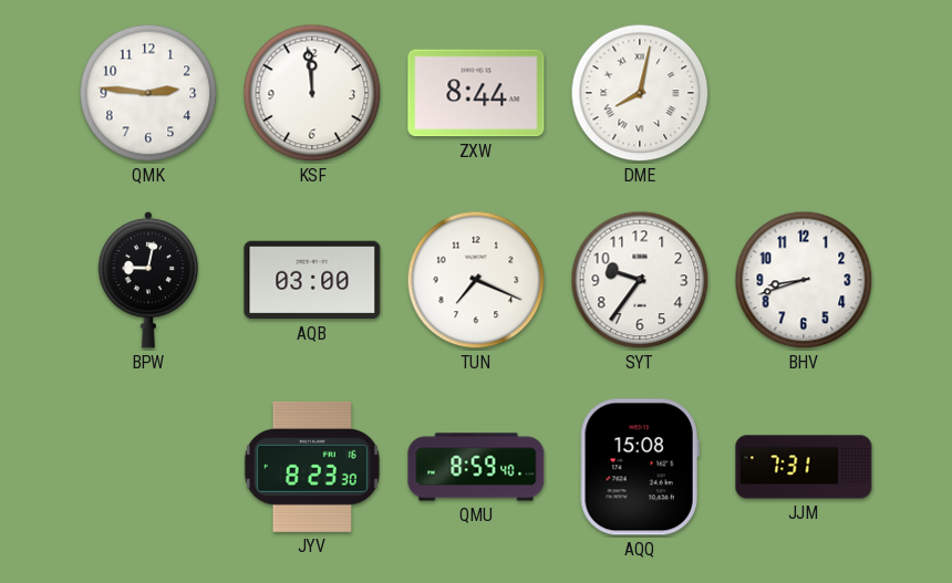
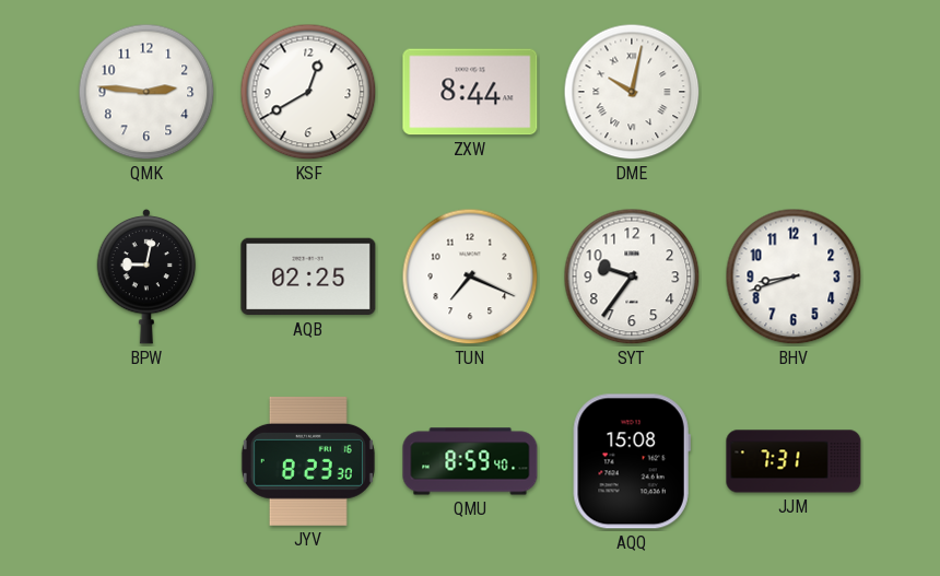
KSF: 11:59 -> 12:40
DME: 8:02 -> 10:02
AQB: 03:00 -> 02:25
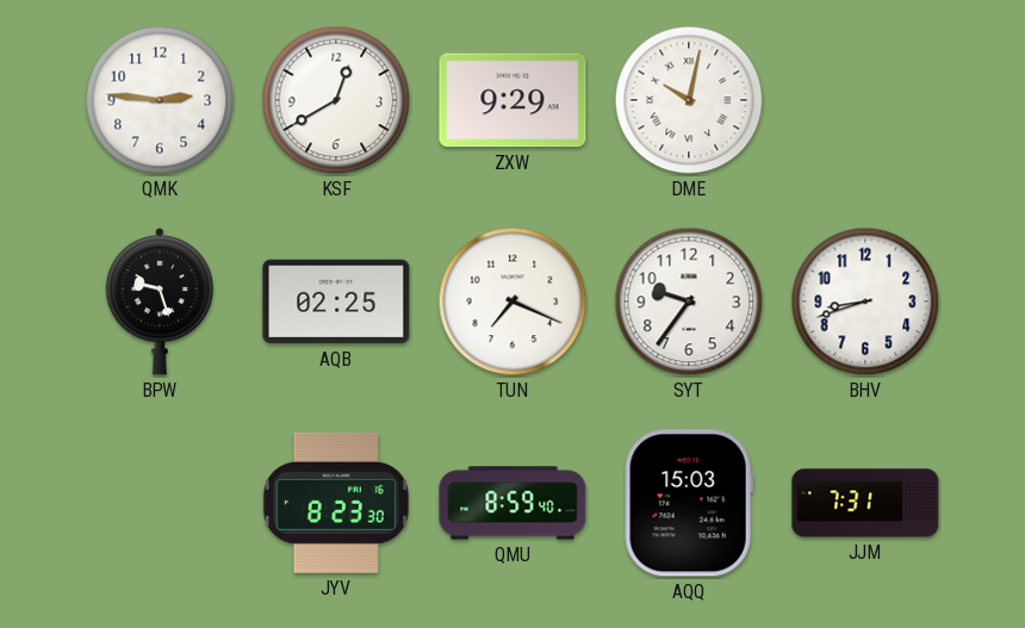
ZXW: 8:44 -> 9:29
BPW: 9:02 -> 9:27
AQQ: 15:08 -> 15:03
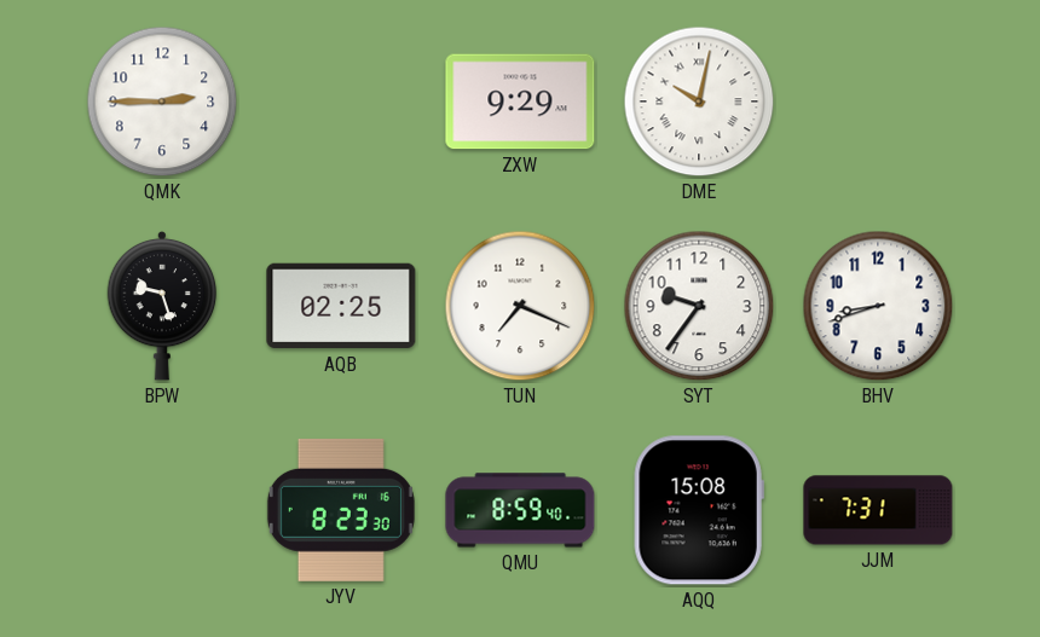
QMK: 2:46 -> 2:45
KSF: 12:40 -> none
AQQ: 15:03 -> 15:08
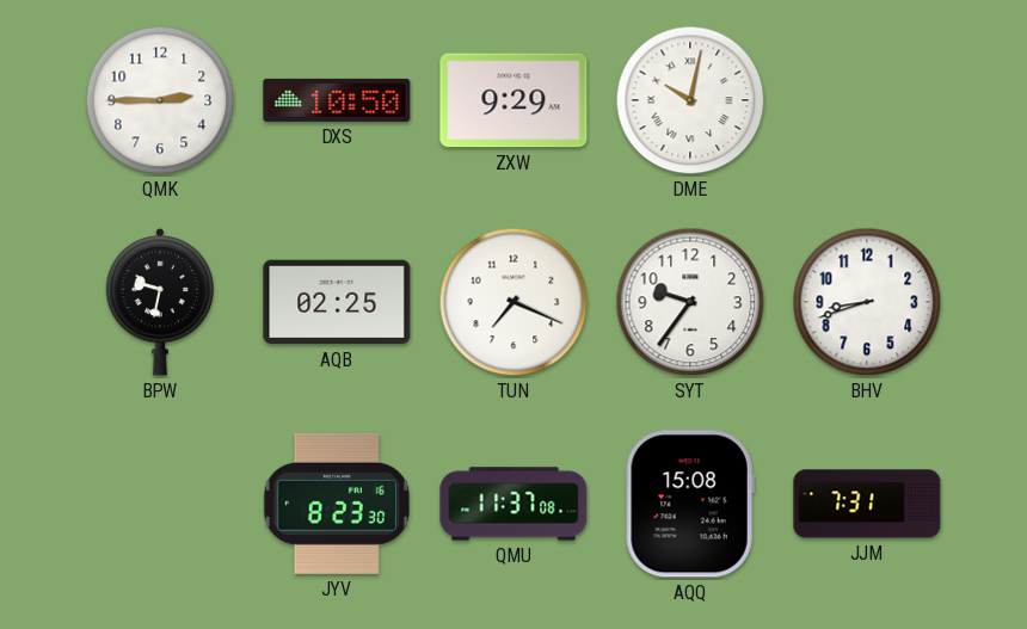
DXS: none -> 10:50
BPW: 9:27 -> 9:32
QMU: 8:59 -> 11:37
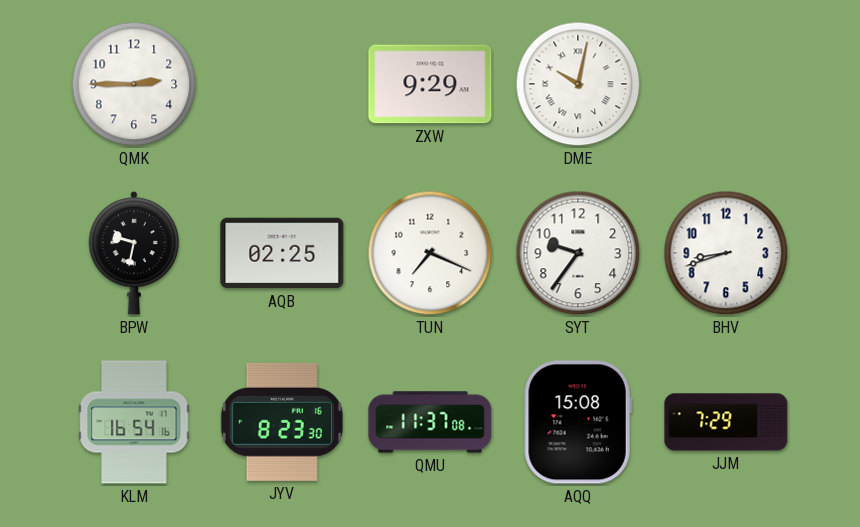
DXS: 10:50 -> none
KLM: none -> 16:54
JJM: 7:31 -> 7:29
